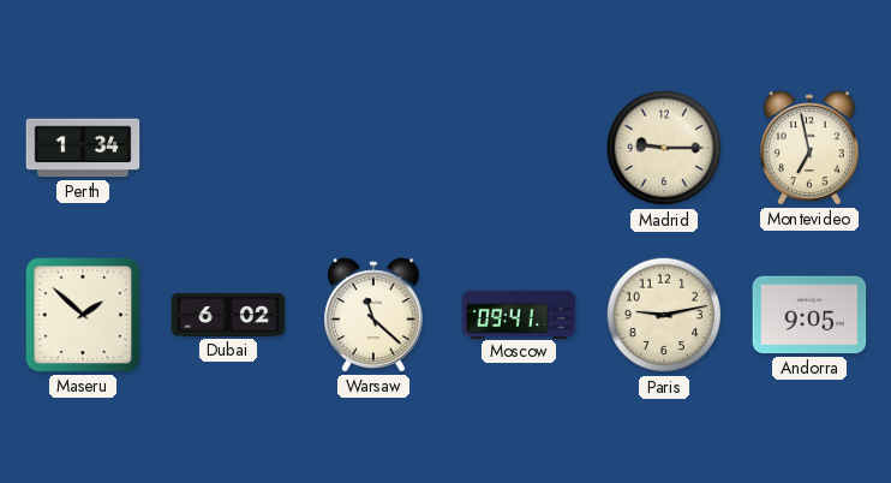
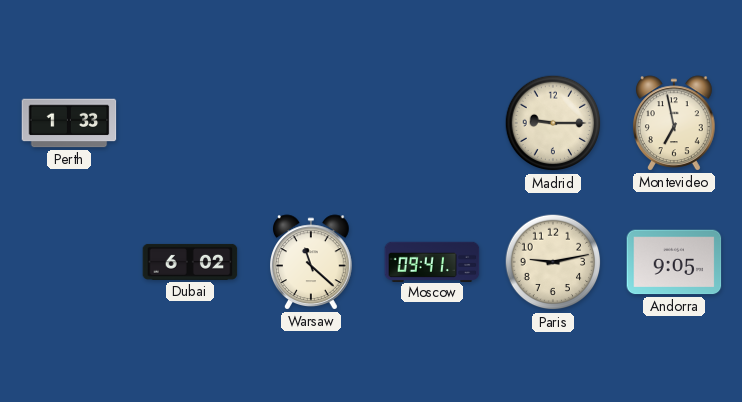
Perth: 1:34 -> 1:33
Maseru: 1:52 -> none
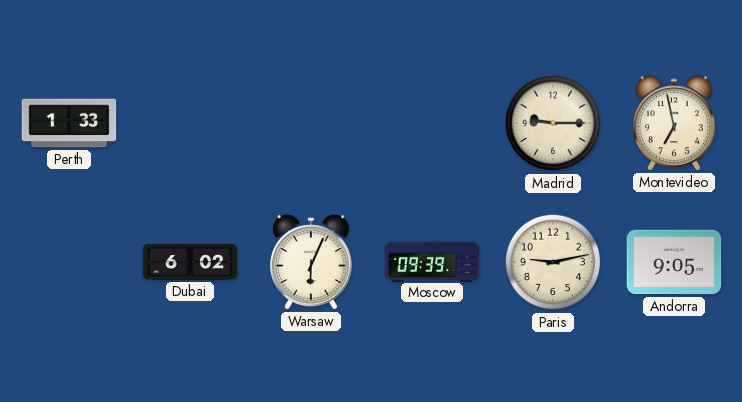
Warsaw: 11:22 -> 6:04
Moscow: 09:41 -> 09:39
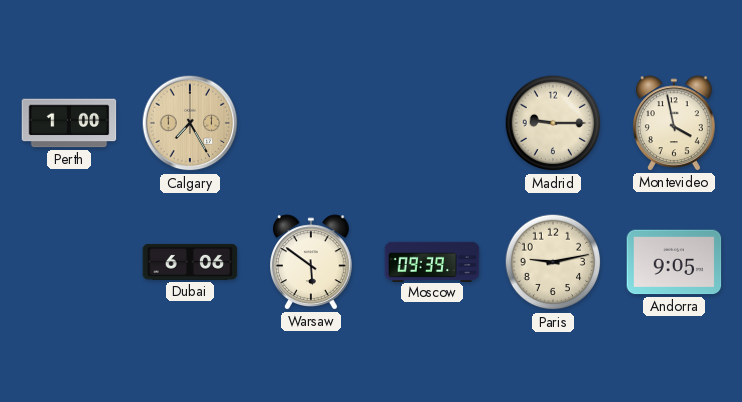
Perth: 1:33 -> 1:00
Calgary: none -> 7:25
Montevideo: 6:58 -> 3:58
Dubai: 6:02 -> 6:06
Warsaw: 6:04 -> 5:51
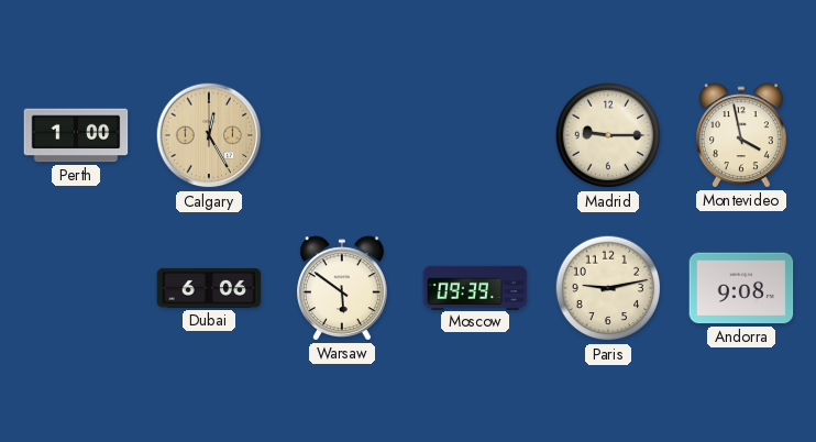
Calgary: 7:25 -> 12:25
Andorra: 9:05 -> 9:08
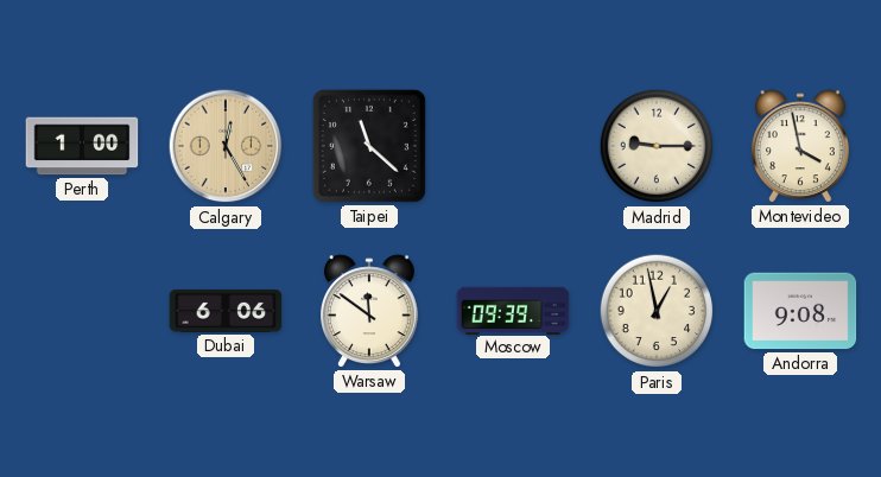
Taipei: none -> 11:22
Warsaw: 5:51 -> 11:51
Paris: 9:13 -> 12:58
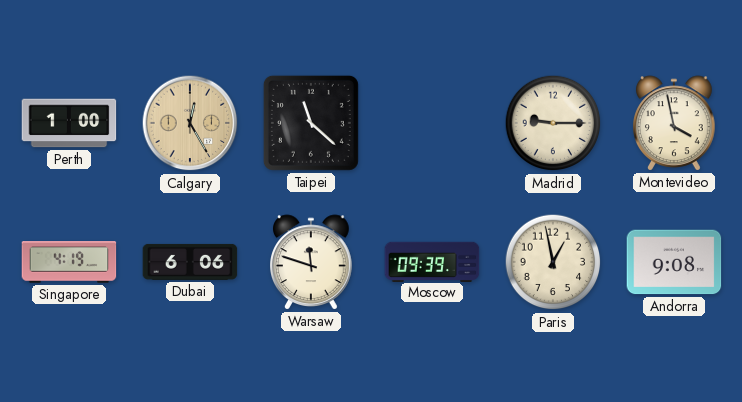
Singapore: none -> 4:19
Warsaw: 11:51 -> 11:48
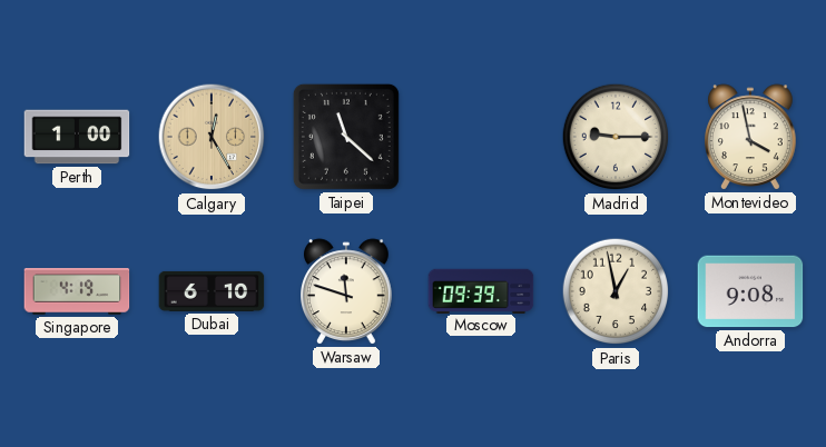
Dubai: 6:06 -> 6:10
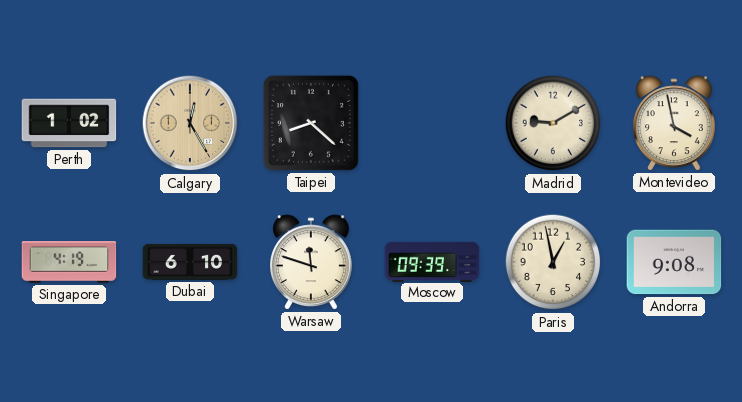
Perth: 1:00 -> 1:02
Taipei: 11:22 -> 8:22
Madrid: 9:15 -> 9:10
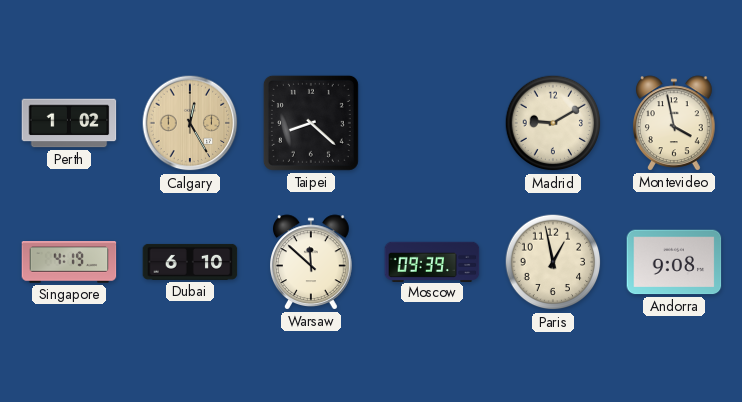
Warsaw: 11:48 -> 11:52
